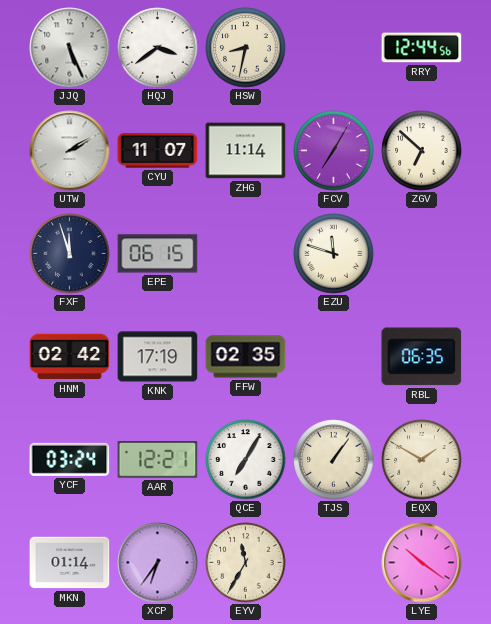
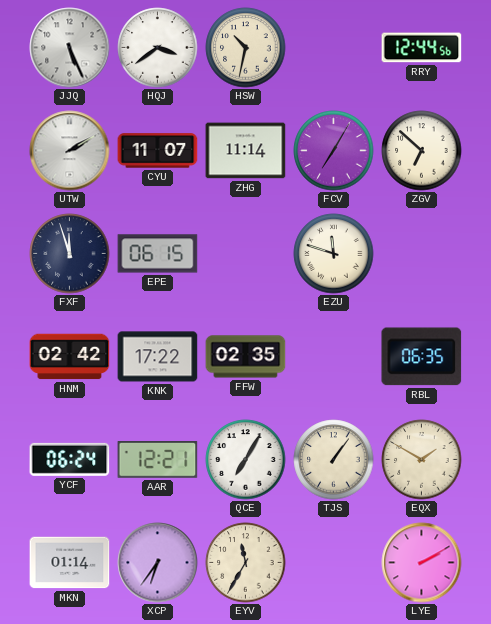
HSW: 8:32 -> 10:32
KNK: 17:19 -> 17:22
YCF: 03:24 -> 06:24
LYE: 10:21 -> 2:10
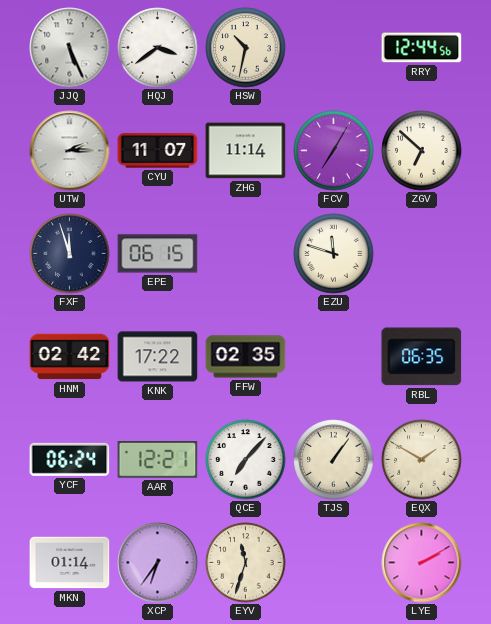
UTW: 2:10 -> 2:15
QCE: 7:05 -> 7:07
EYV: 11:35 -> 11:33
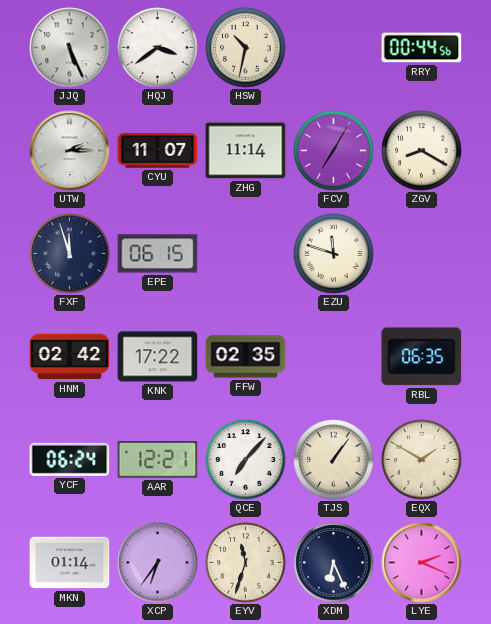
RRY: 12:44 -> 00:44
ZGV: 6:52 -> 8:20
XDM: none -> 6:26
LYE: 2:10 -> 2:19
